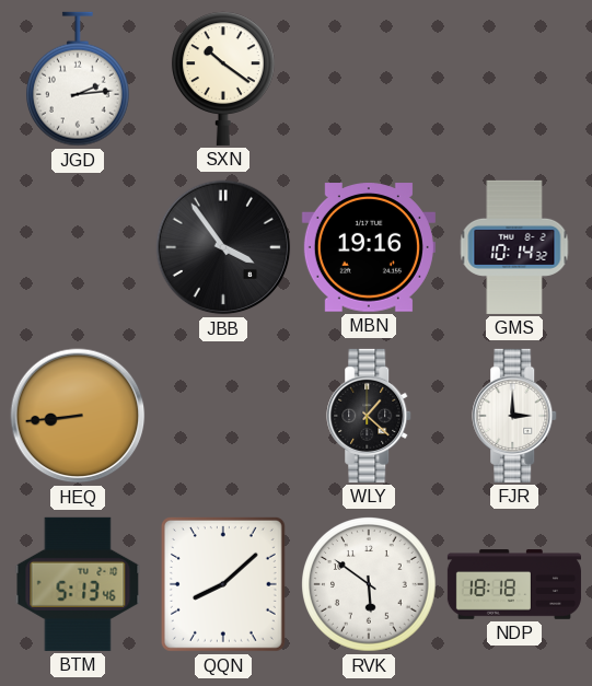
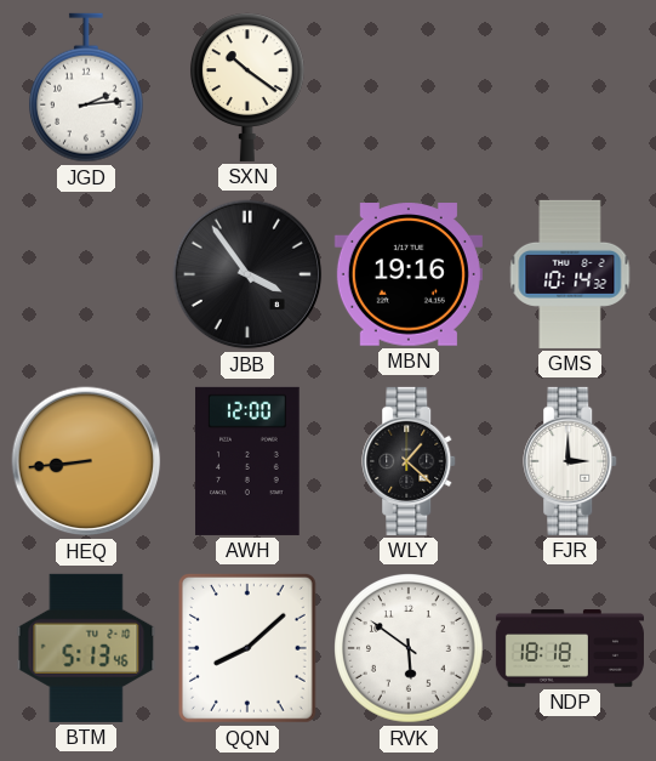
AWH: none -> 12:00
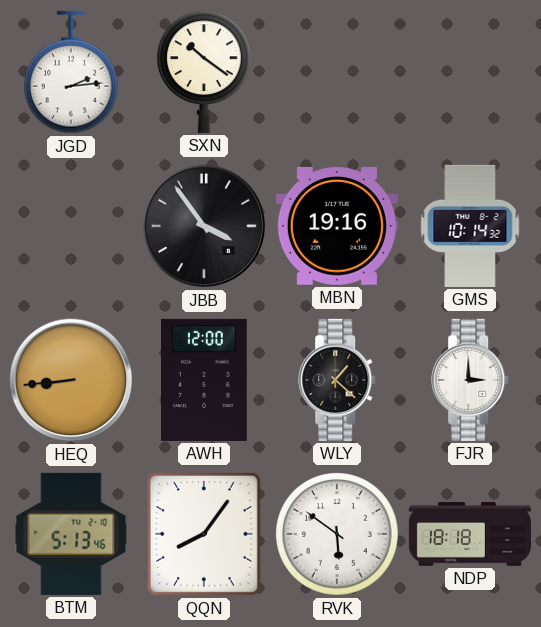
QQN: 8:08 -> 8:06
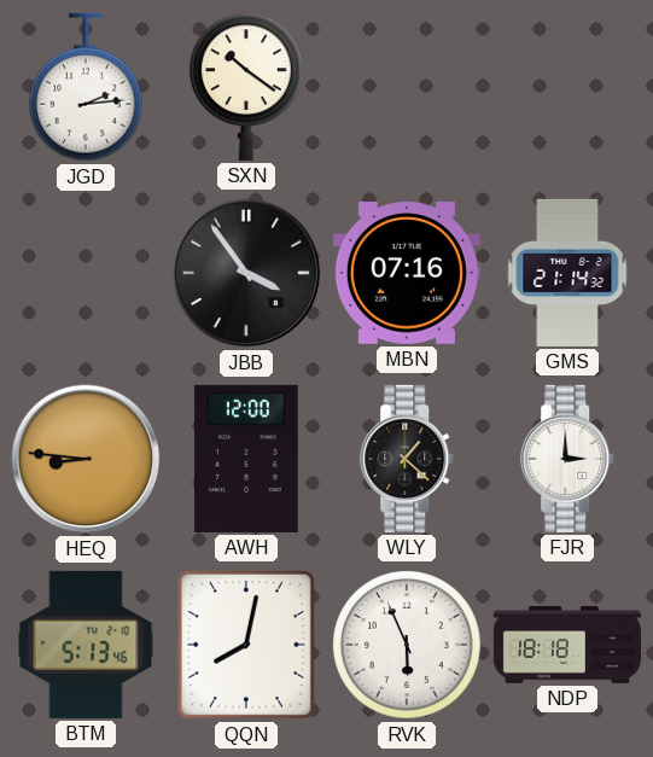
MBN: 19:16 -> 07:16
GMS: 10:14 -> 21:14
HEQ: 8:44 -> 8:46
QQN: 8:06 -> 8:02
RVK: 5:51 -> 5:56
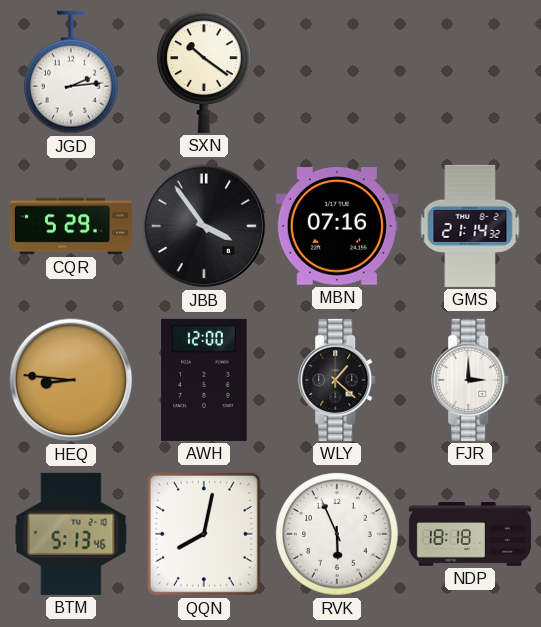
CQR: none -> 5:29
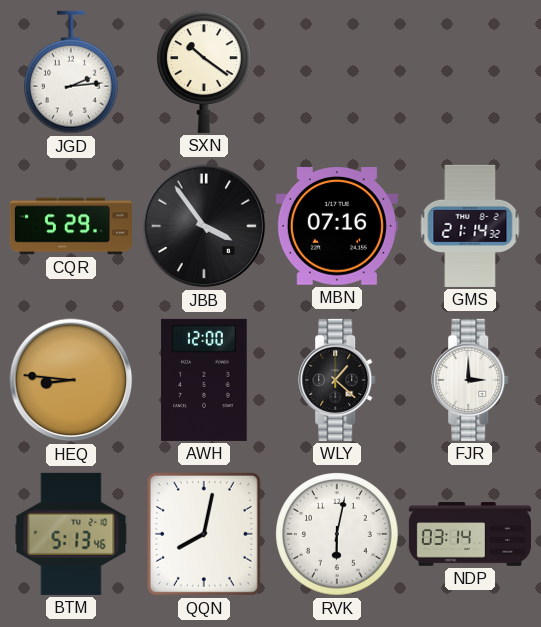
RVK: 5:56 -> 6:02
NDP: 18:18 -> 03:14
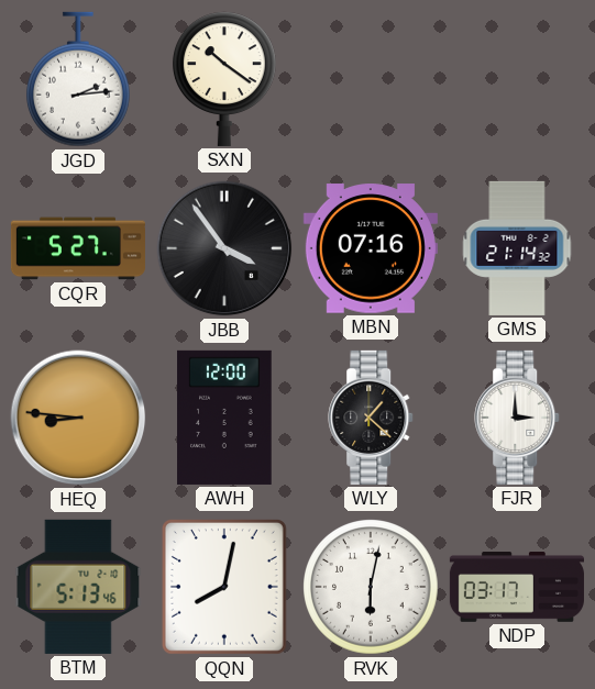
CQR: 5:29 -> 5:27
NDP: 03:14 -> 03:17
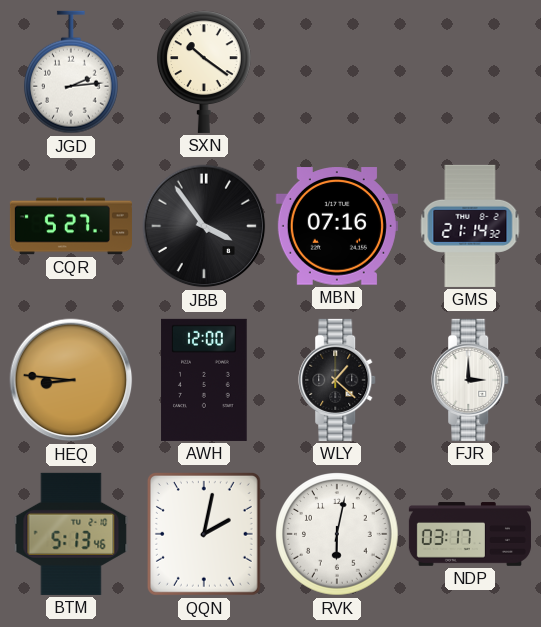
QQN: 8:02 -> 2:02
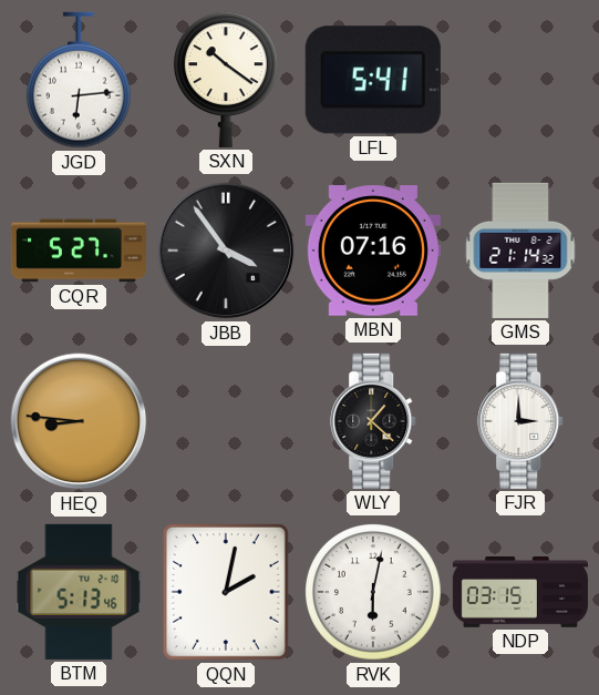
JGD: 2:14 -> 6:14
LFL: none -> 5:41
AWH: 12:00 -> none
NDP: 03:17 -> 03:15
